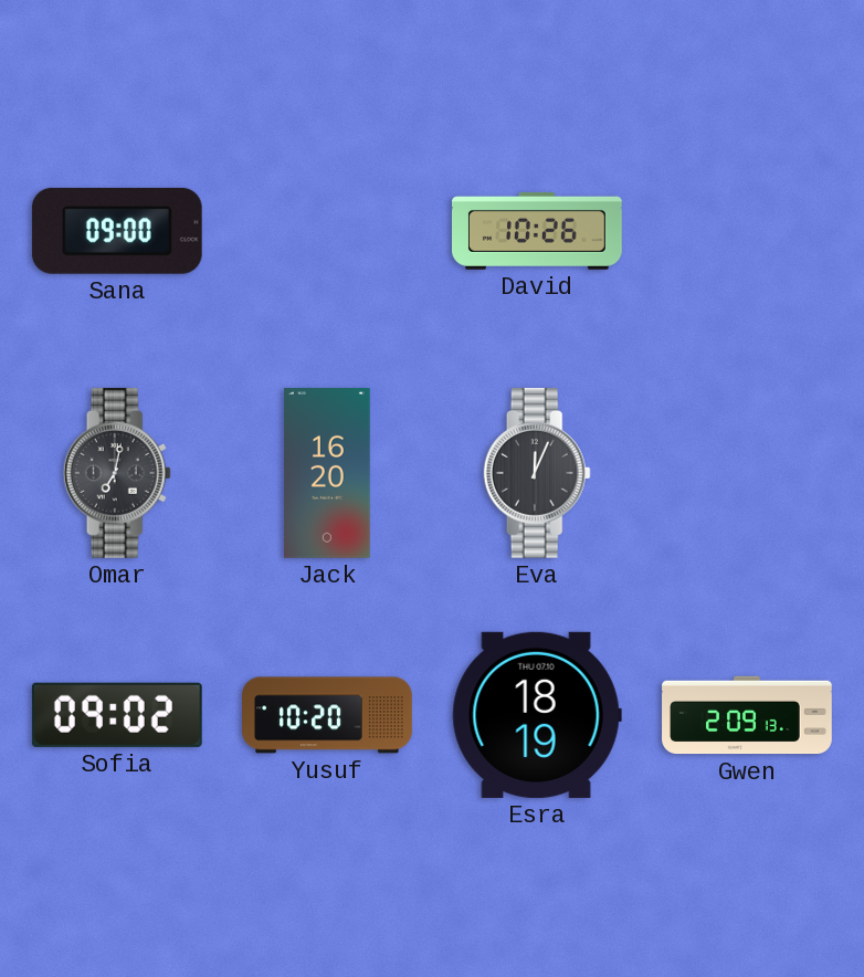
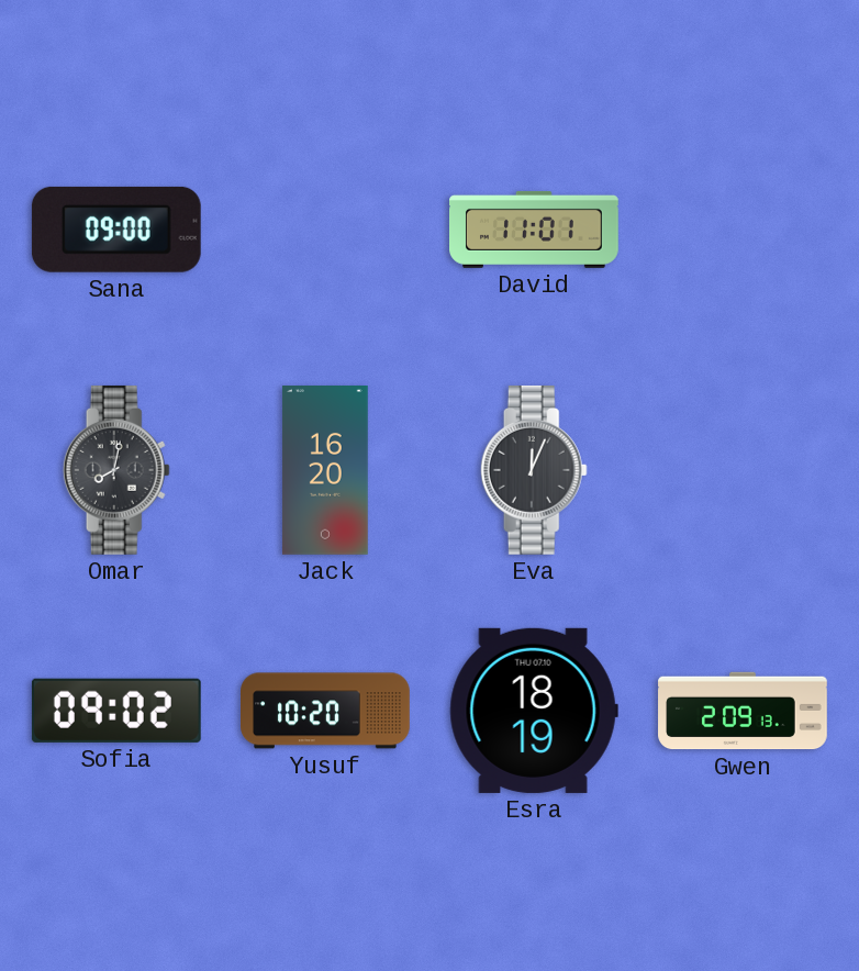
David: 10:26 -> 11:01
Omar: 7:02 -> 8:02
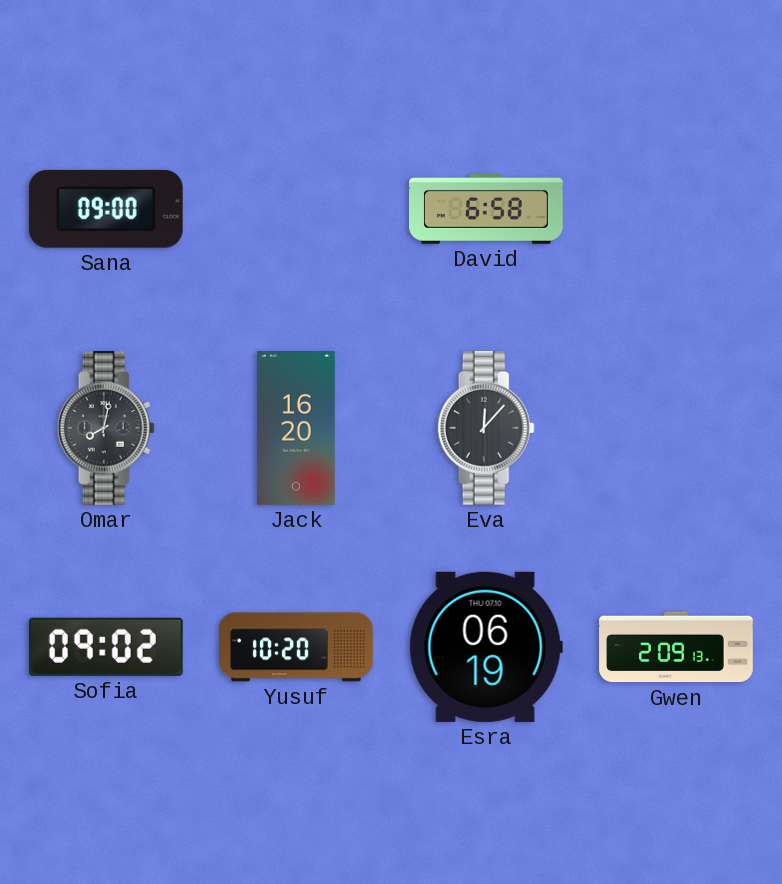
David: 11:01 -> 6:58
Eva: 12:04 -> 12:07
Esra: 18:19 -> 06:19
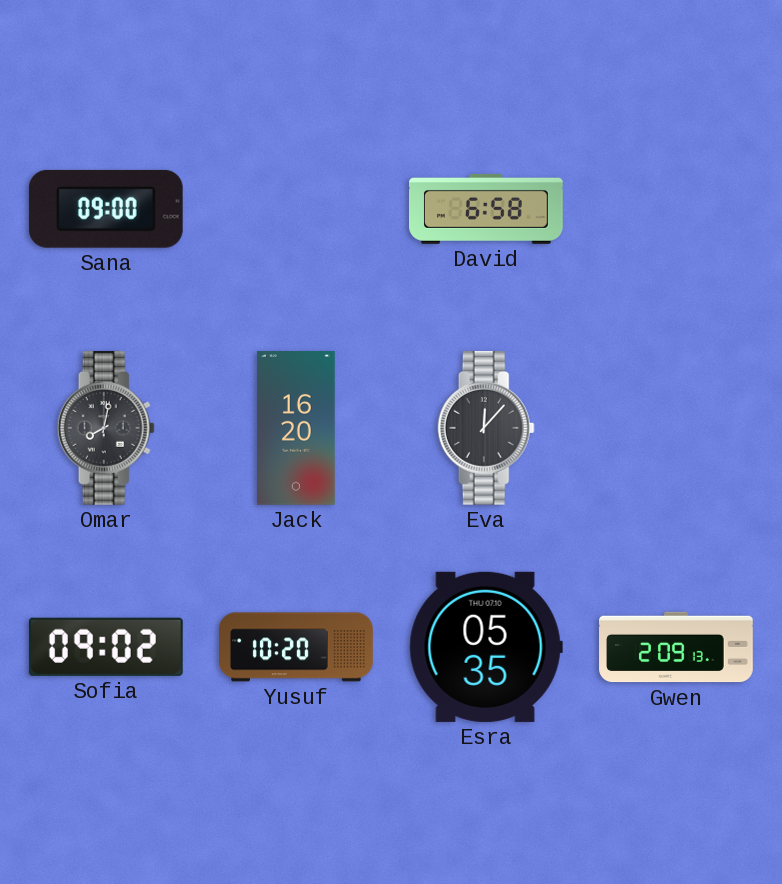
Esra: 06:19 -> 05:35
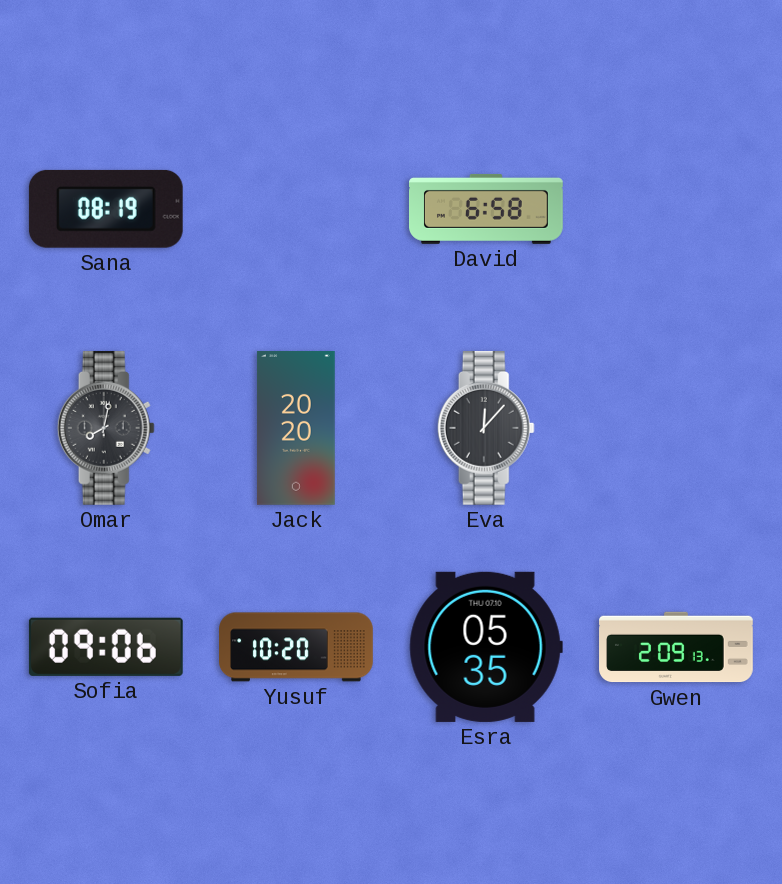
Sana: 09:00 -> 08:19
Jack: 16:20 -> 20:20
Sofia: 09:02 -> 09:06
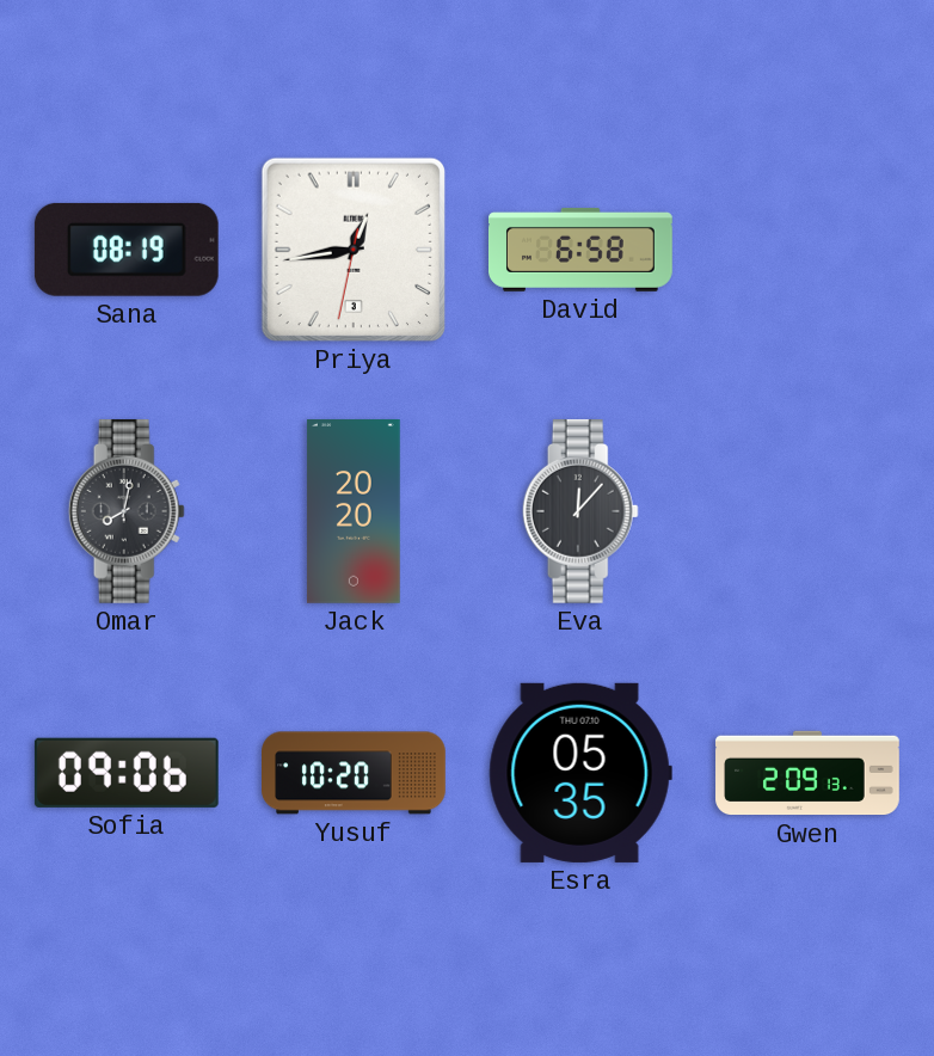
Priya: none -> 12:43
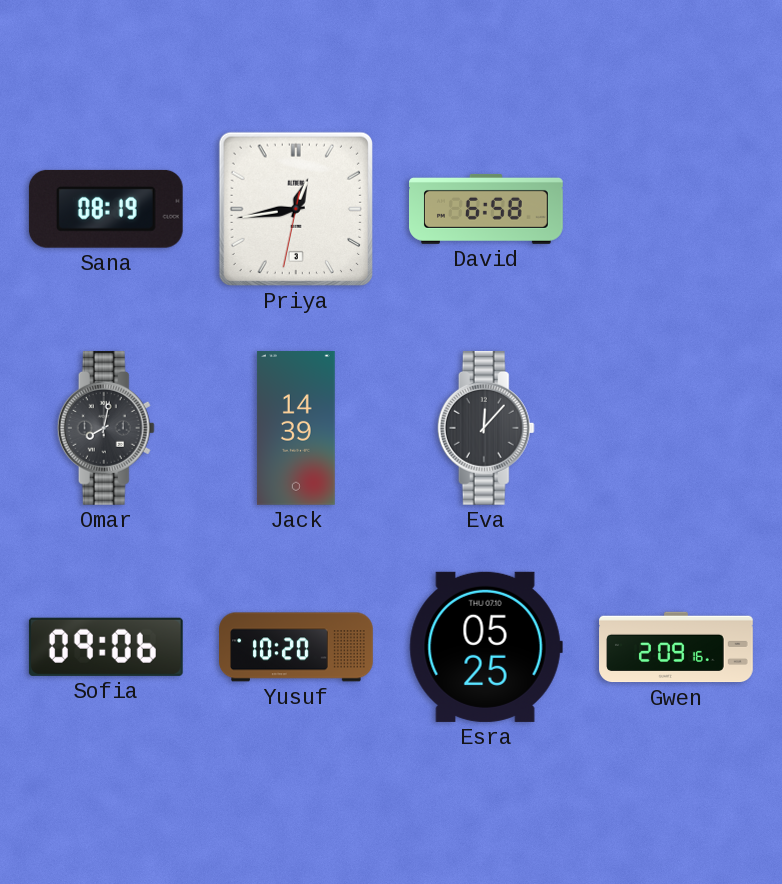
Jack: 20:20 -> 14:39
Esra: 05:35 -> 05:25
Gwen: 2:09:13 -> 2:09:16
